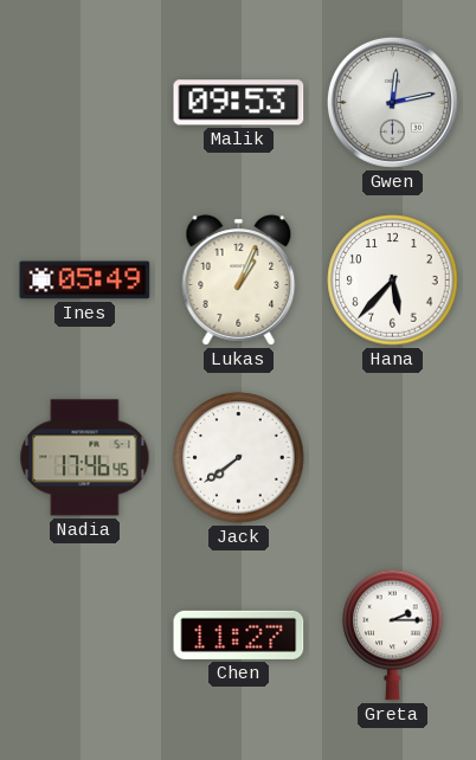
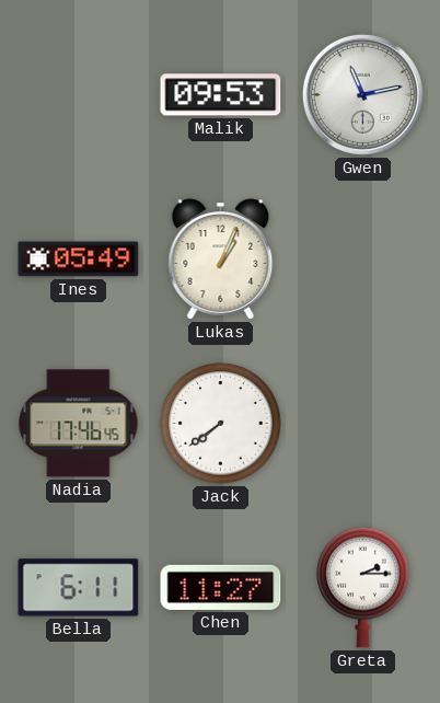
Gwen: 12:13 -> 11:13
Hana: 5:37 -> none
Bella: none -> 6:11
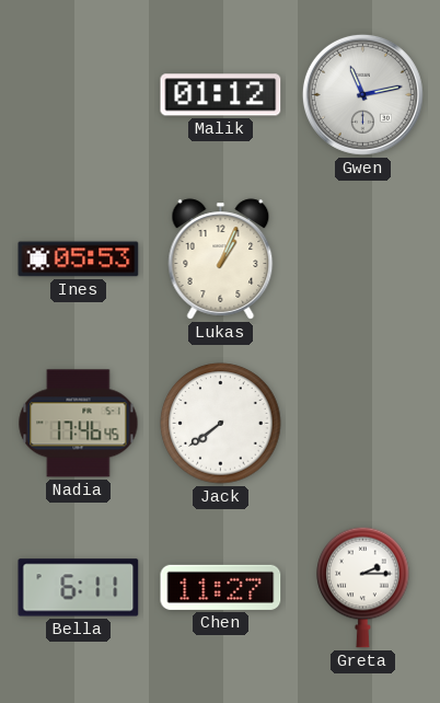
Malik: 09:53 -> 01:12
Ines: 05:49 -> 05:53
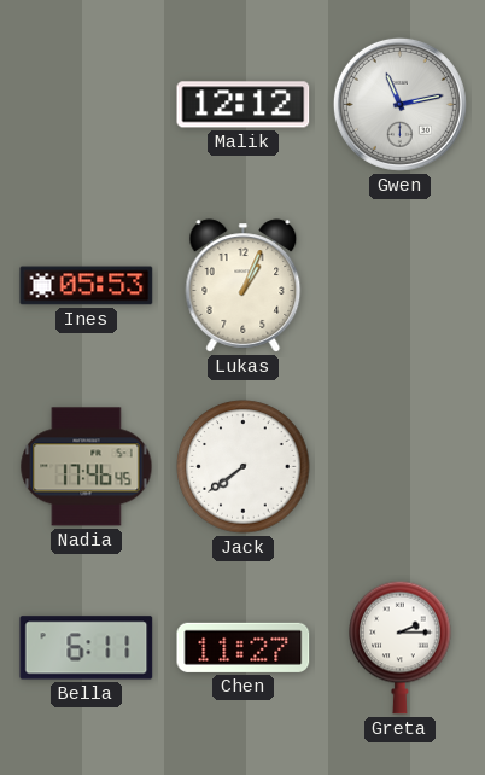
Malik: 01:12 -> 12:12
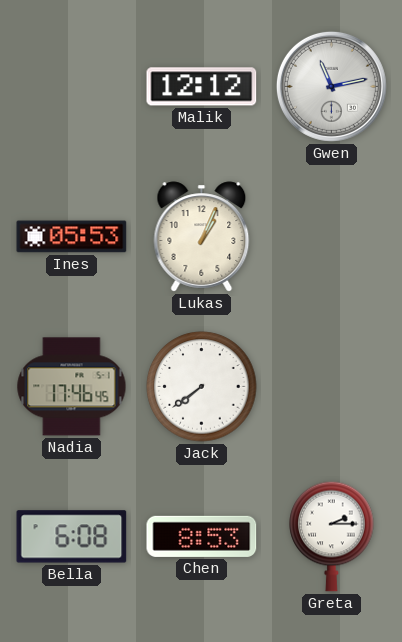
Bella: 6:11 -> 6:08
Chen: 11:27 -> 8:53
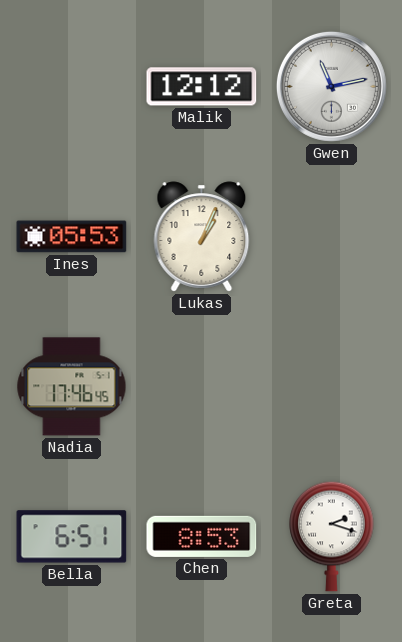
Jack: 7:39 -> none
Bella: 6:08 -> 6:51
Greta: 2:15 -> 2:18
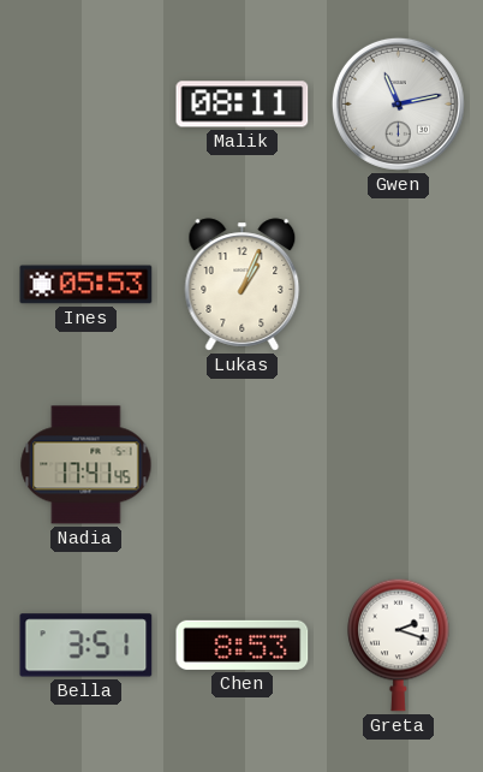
Malik: 12:12 -> 08:11
Nadia: 17:46 -> 17:41
Bella: 6:51 -> 3:51
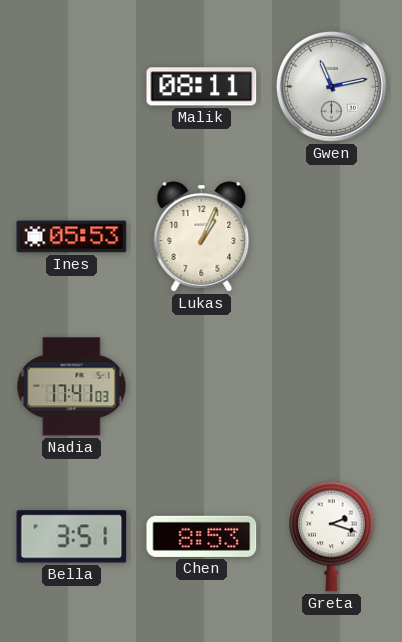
Nadia: 17:41:45 -> 17:41:03
